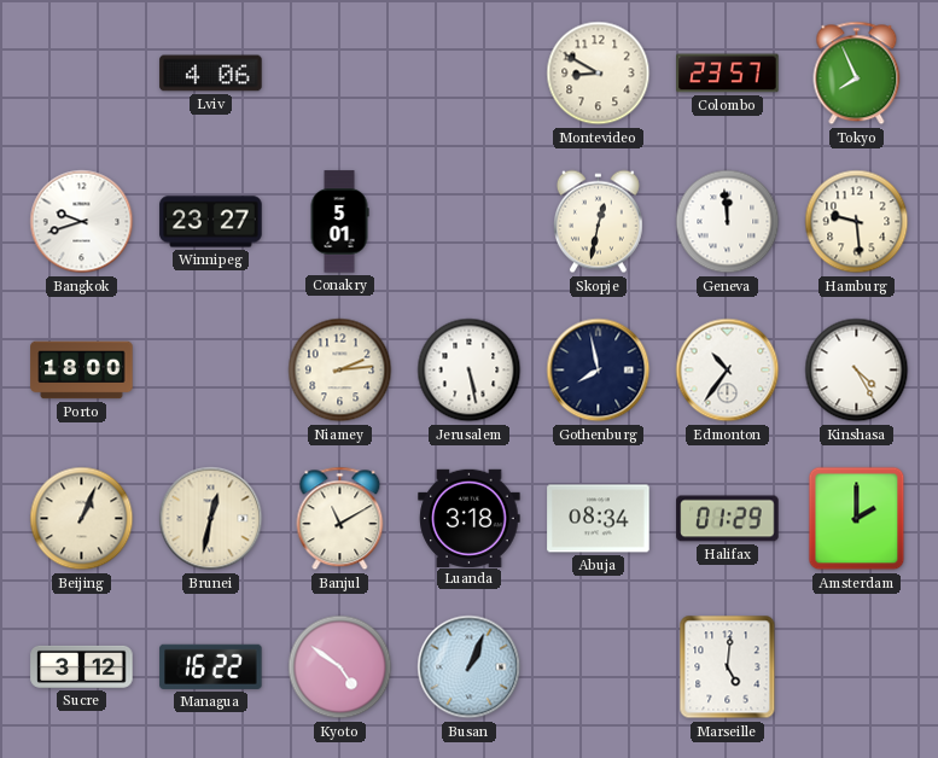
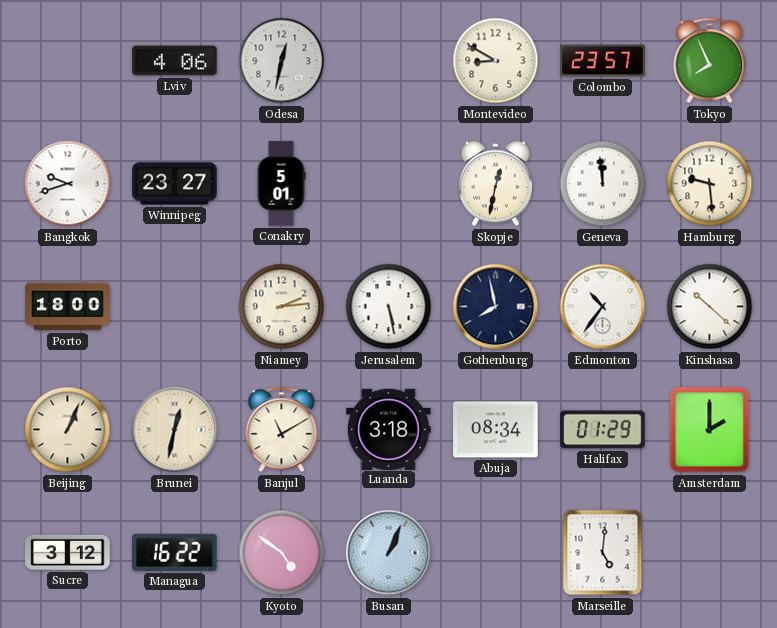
Odesa: none -> 12:32
Kinshasa: 4:25 -> 10:22
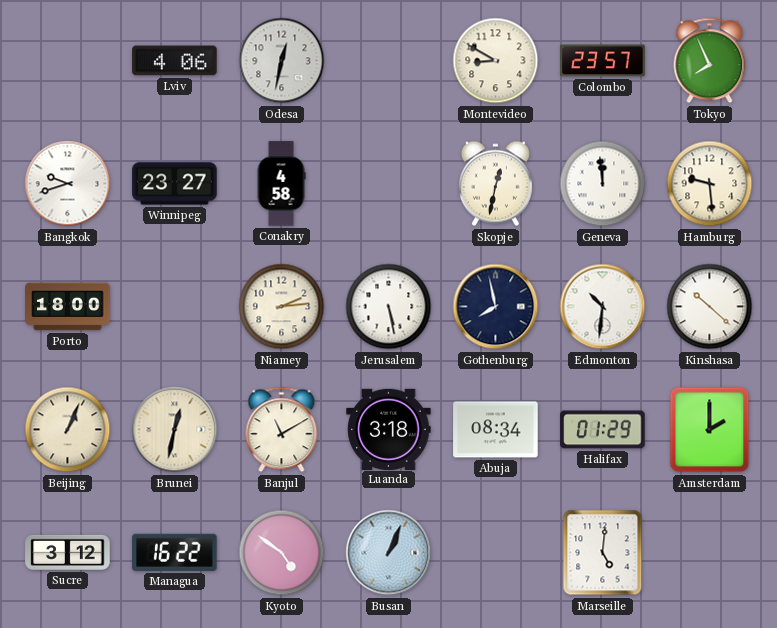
Conakry: 5:01 -> 4:58
Edmonton: 10:36 -> 10:31
